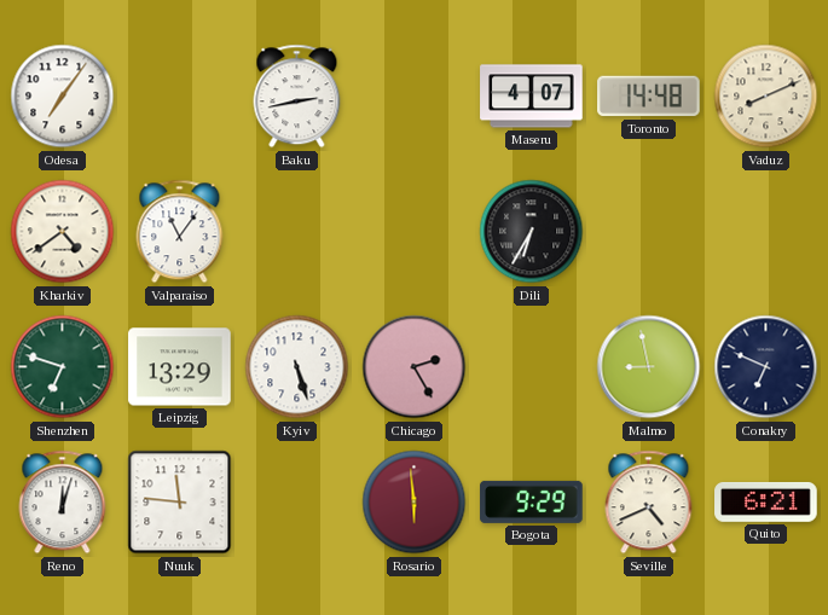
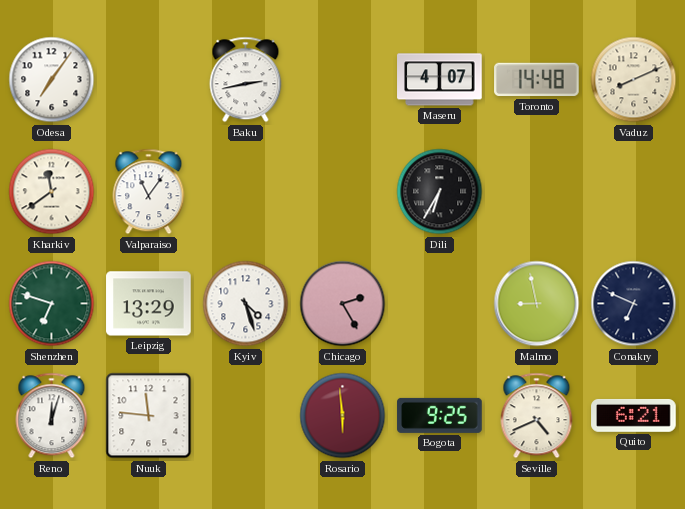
Kharkiv: 4:39 -> 11:39
Kyiv: 5:27 -> 4:27
Bogota: 9:29 -> 9:25
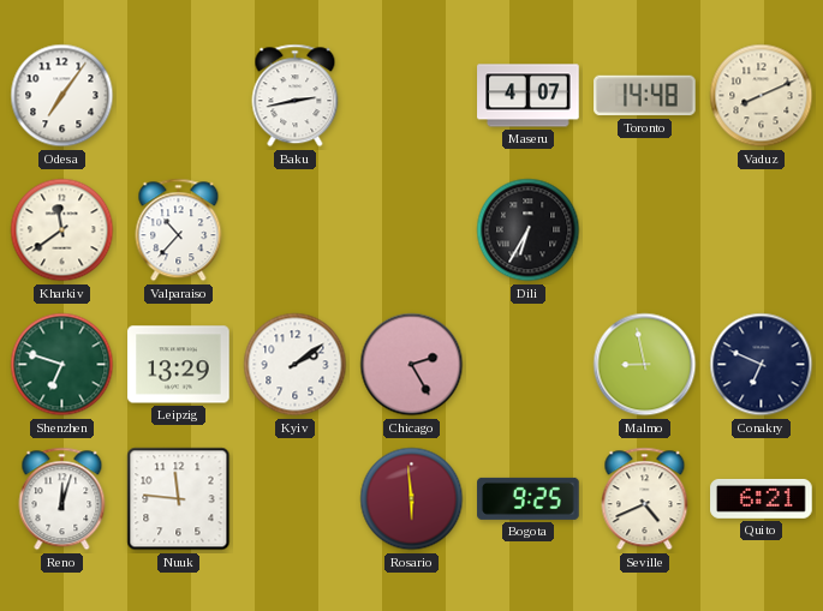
Valparaiso: 11:06 -> 10:37
Kyiv: 4:27 -> 2:09
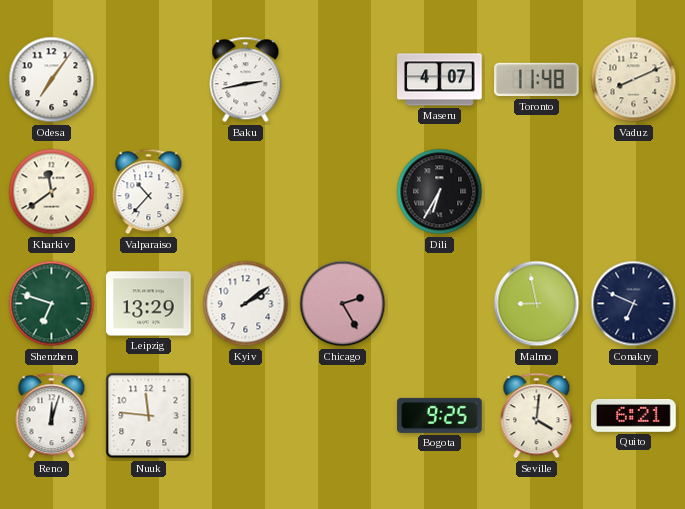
Toronto: 14:48 -> 11:48
Rosario: 5:59 -> none
Seville: 4:41 -> 4:01
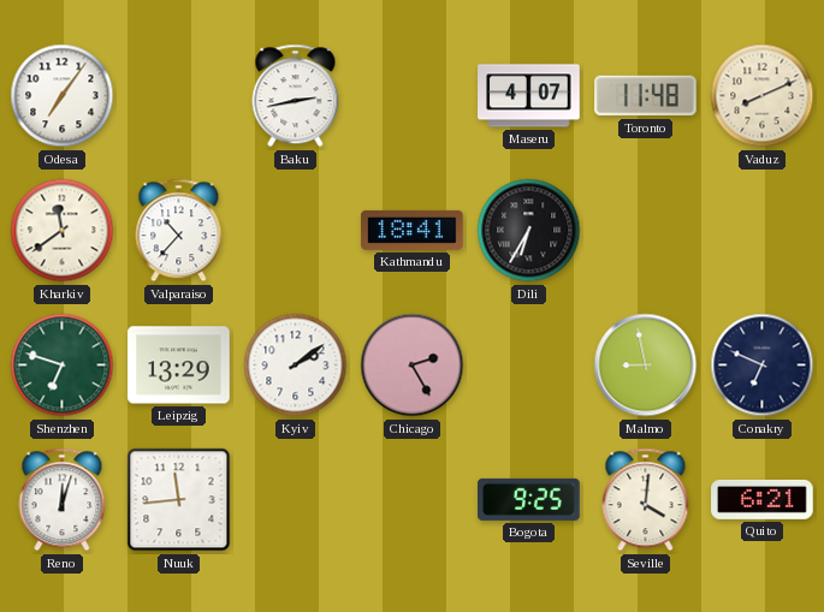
Kathmandu: none -> 18:41
Nuuk: 11:46 -> 11:44
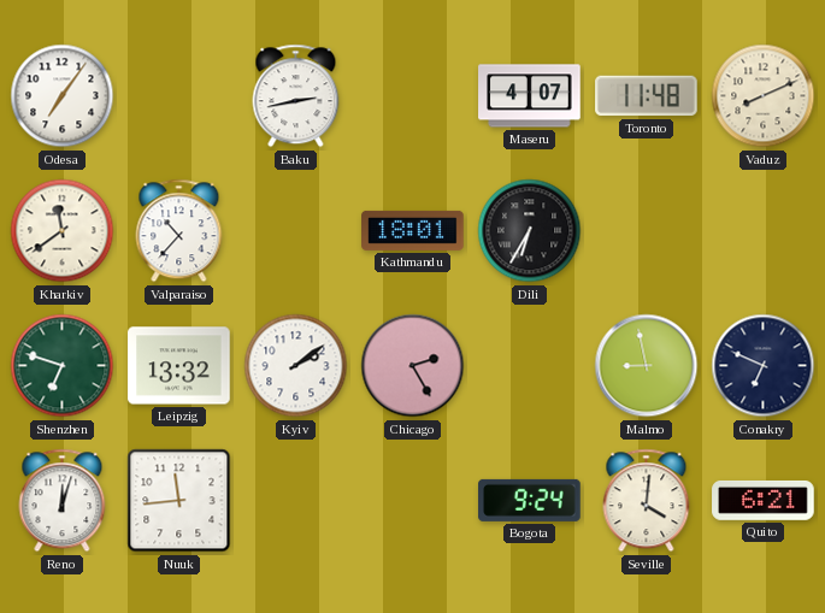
Kathmandu: 18:41 -> 18:01
Leipzig: 13:29 -> 13:32
Bogota: 9:25 -> 9:24
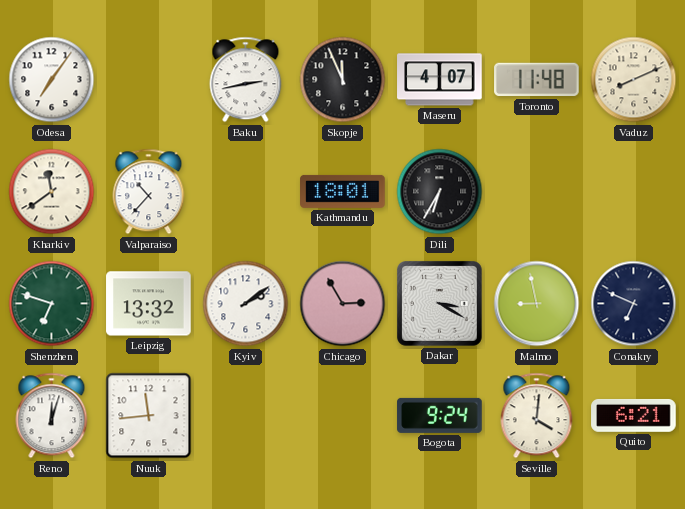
Skopje: none -> 11:56
Chicago: 2:25 -> 2:55
Dakar: none -> 3:20
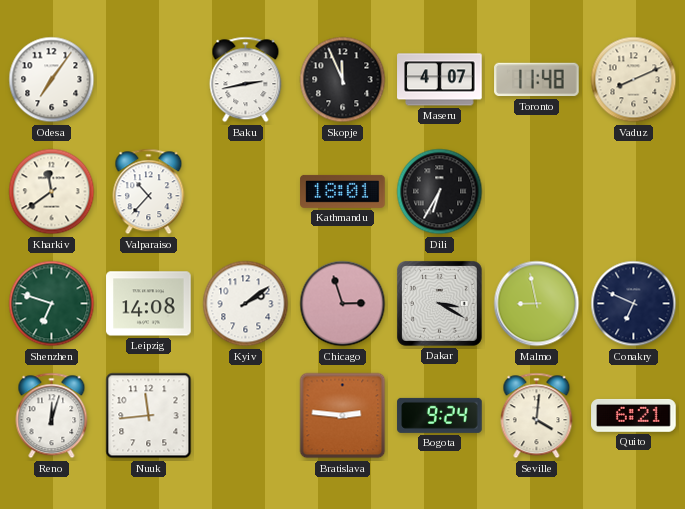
Leipzig: 13:32 -> 14:08
Chicago: 2:55 -> 2:57
Bratislava: none -> 2:46
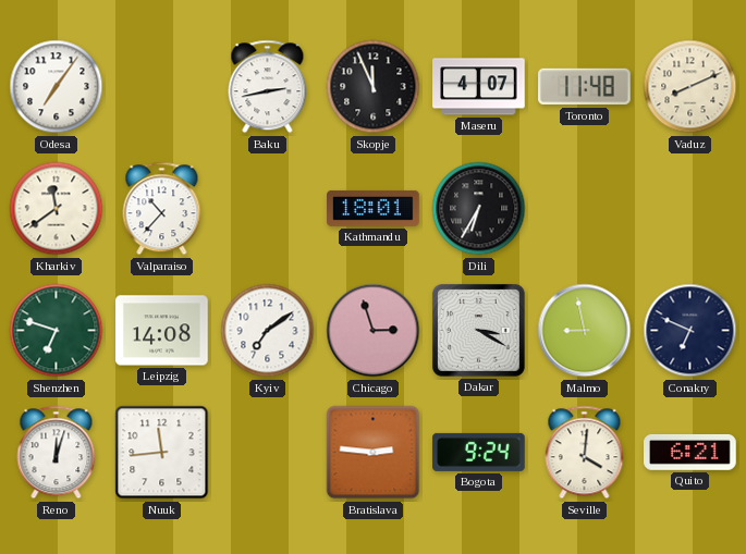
Kyiv: 2:09 -> 7:09
